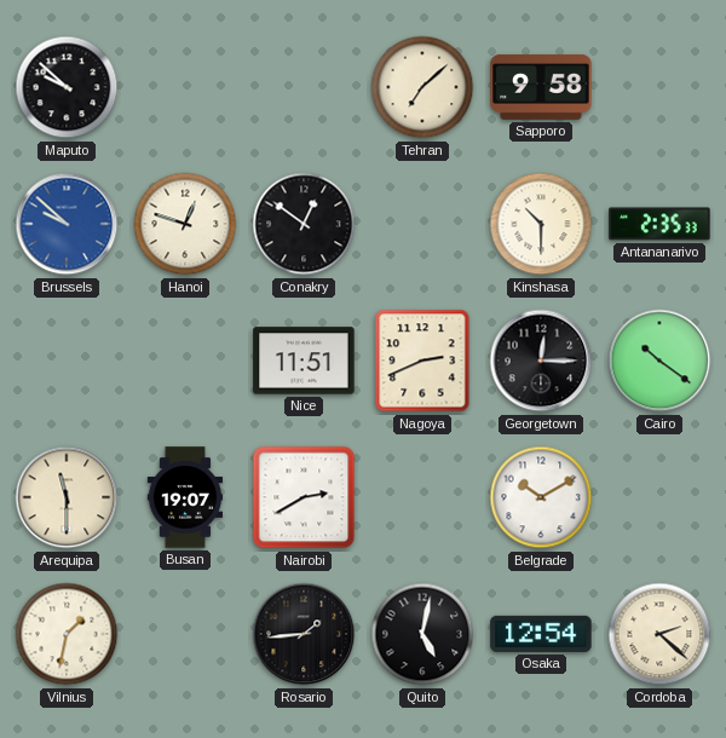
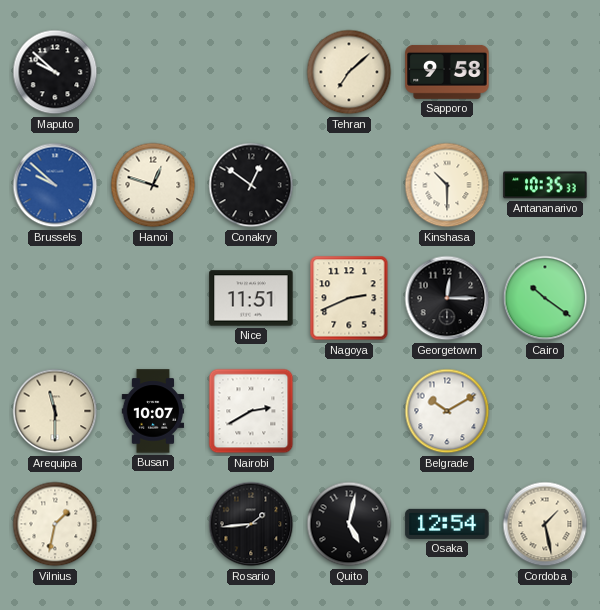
Antananarivo: 2:35 -> 10:35
Busan: 19:07 -> 10:07
Cordoba: 2:22 -> 1:28
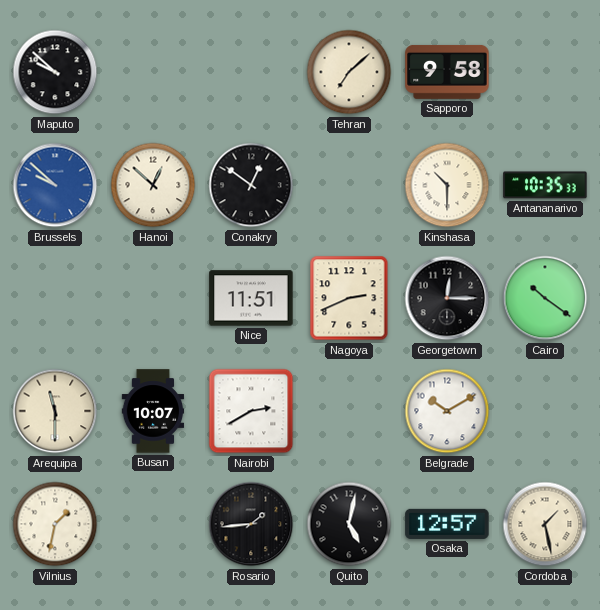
Hanoi: 12:48 -> 12:52
Osaka: 12:54 -> 12:57
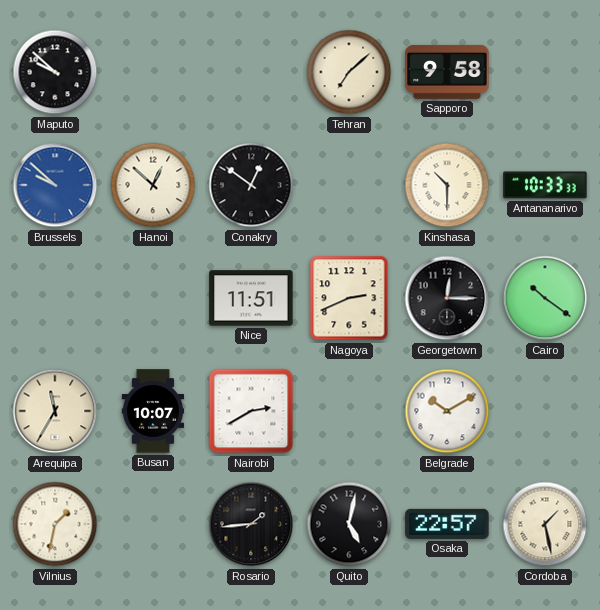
Antananarivo: 10:35 -> 10:33
Arequipa: 11:30 -> 11:35
Osaka: 12:57 -> 22:57
